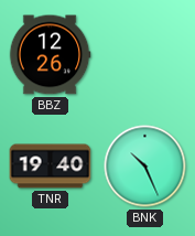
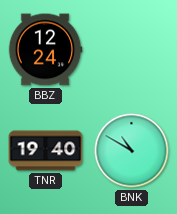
BBZ: 12:26 -> 12:24
BNK: 10:26 -> 10:50
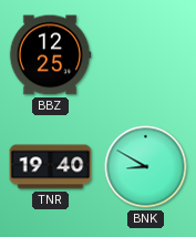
BBZ: 12:24 -> 12:25
BNK: 10:50 -> 8:50
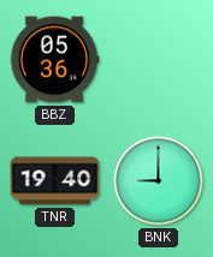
BBZ: 12:25 -> 05:36
BNK: 8:50 -> 9:00
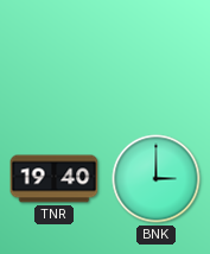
BBZ: 05:36 -> none
BNK: 9:00 -> 3:00
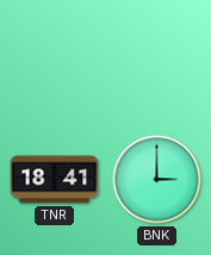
TNR: 19:40 -> 18:41
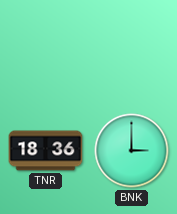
TNR: 18:41 -> 18:36
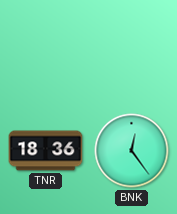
BNK: 3:00 -> 12:24
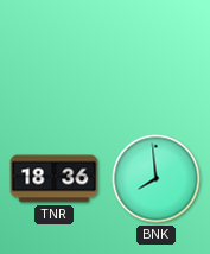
BNK: 12:24 -> 7:59
